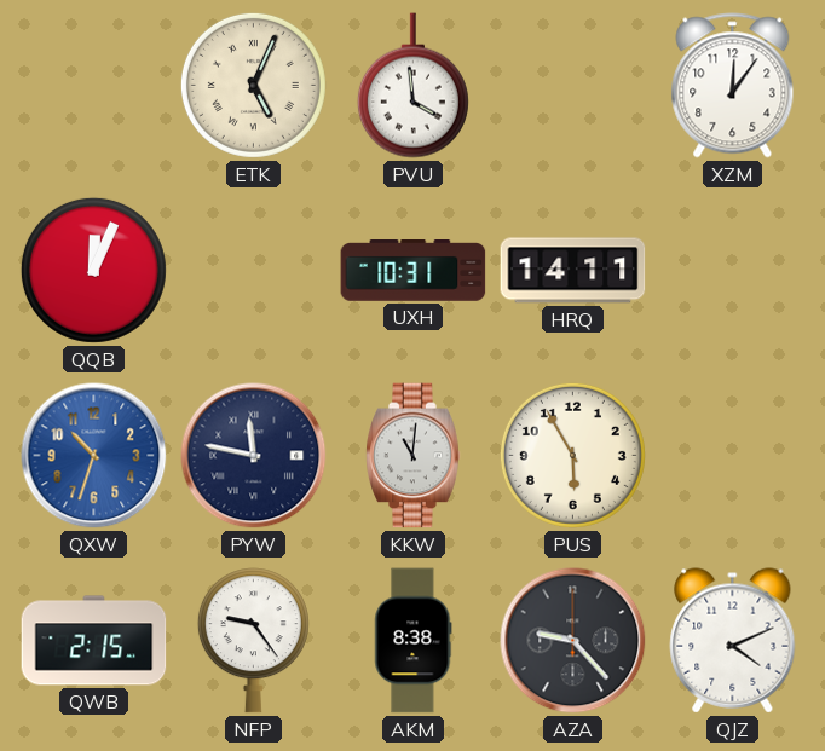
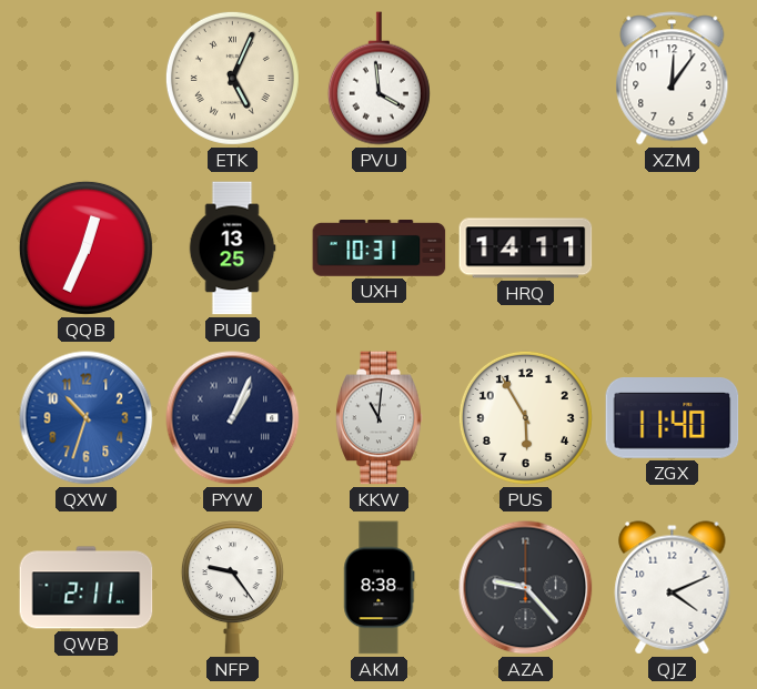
QQB: 12:04 -> 12:34
PUG: none -> 13:25
PYW: 11:47 -> 1:04
ZGX: none -> 11:40
QWB: 2:15 -> 2:11
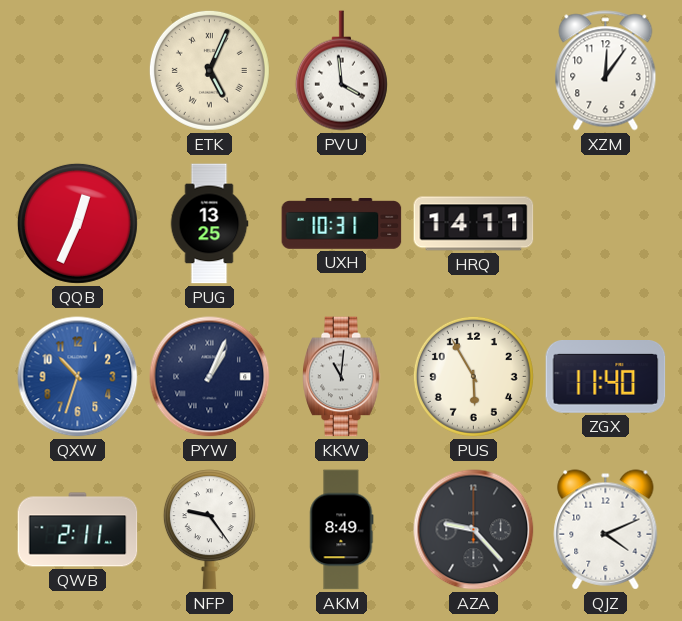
AKM: 8:38 -> 8:49
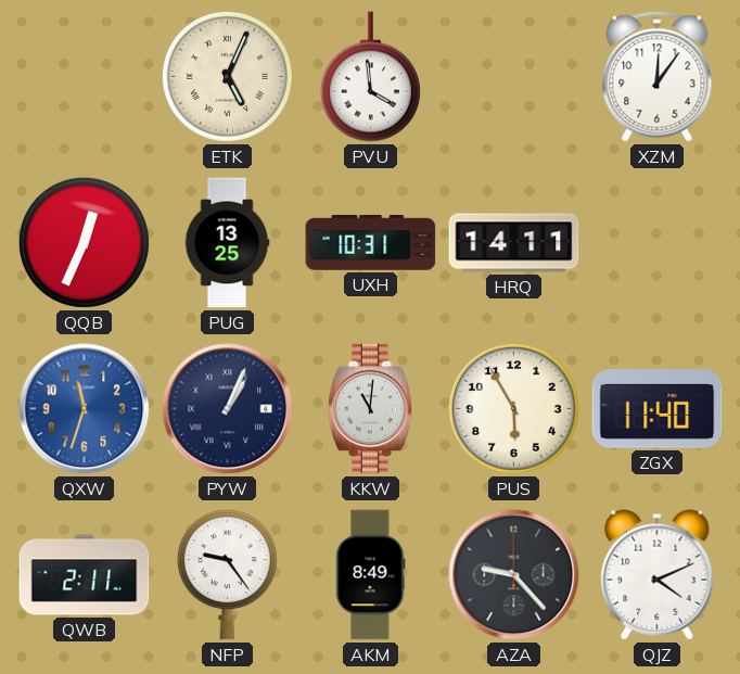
QXW: 10:33 -> 11:33
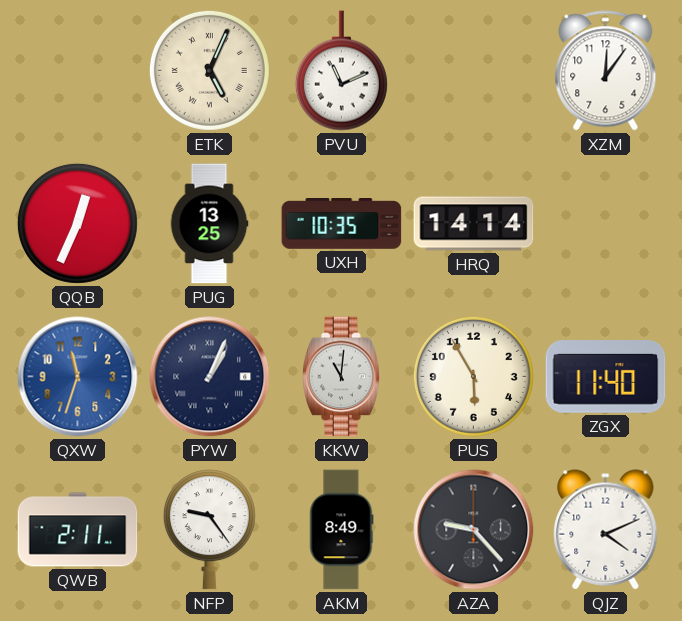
PVU: 3:59 -> 11:11
UXH: 10:31 -> 10:35
HRQ: 14:11 -> 14:14
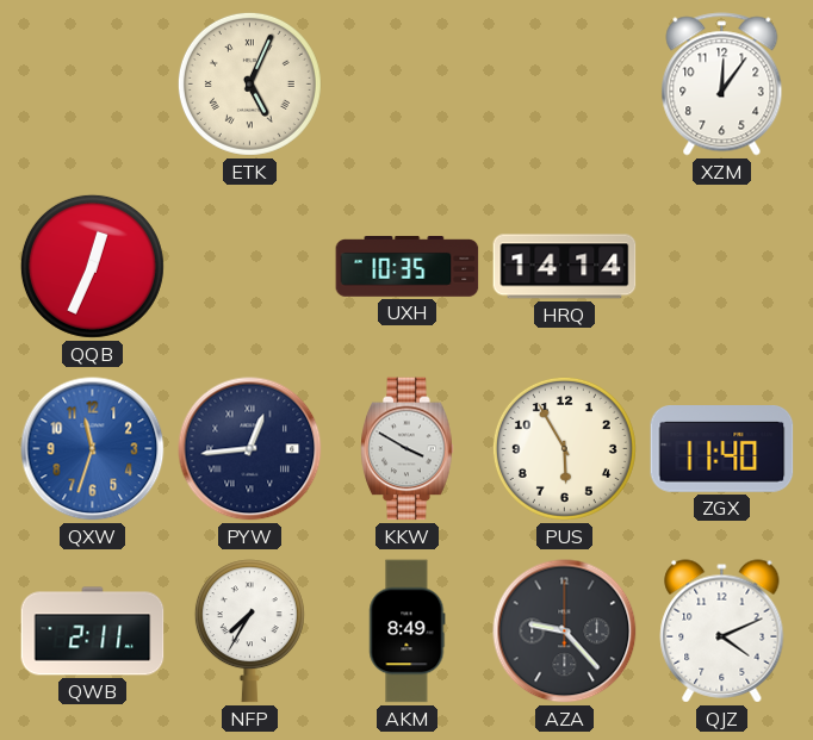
PVU: 11:11 -> none
PUG: 13:25 -> none
PYW: 1:04 -> 12:44
KKW: 11:01 -> 3:50
NFP: 9:24 -> 7:35
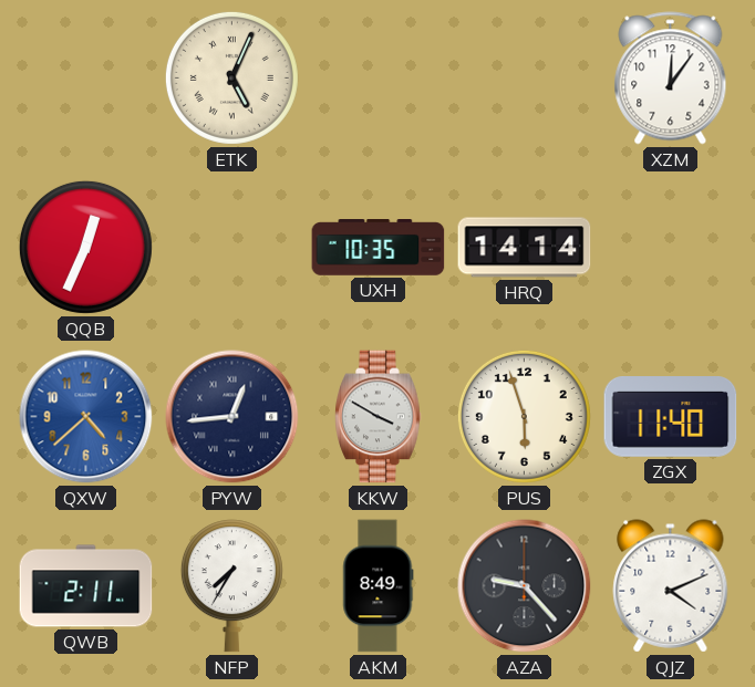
QXW: 11:33 -> 4:38
PUS: 5:55 -> 5:57
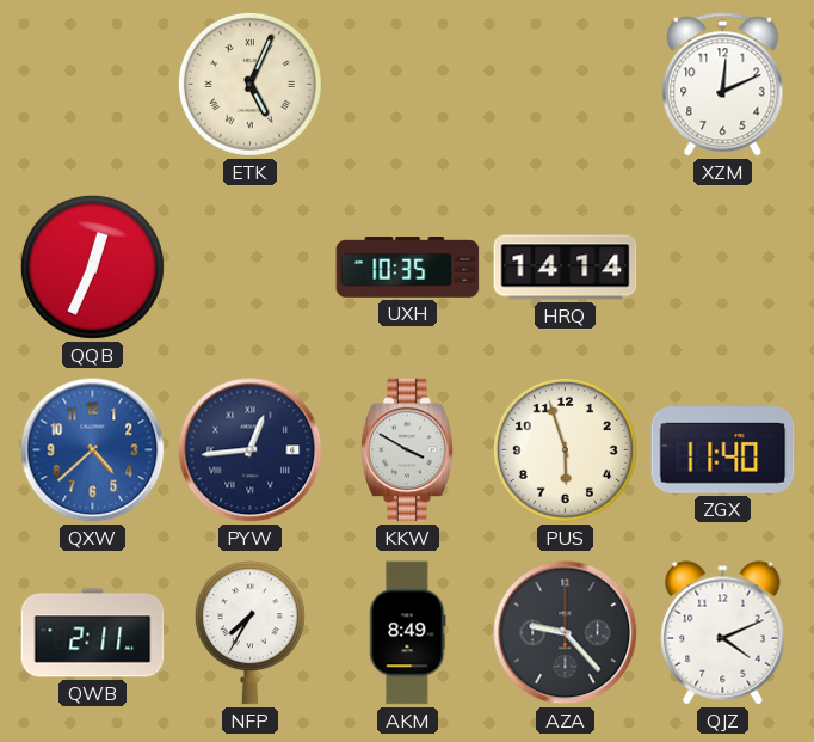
XZM: 12:06 -> 12:11
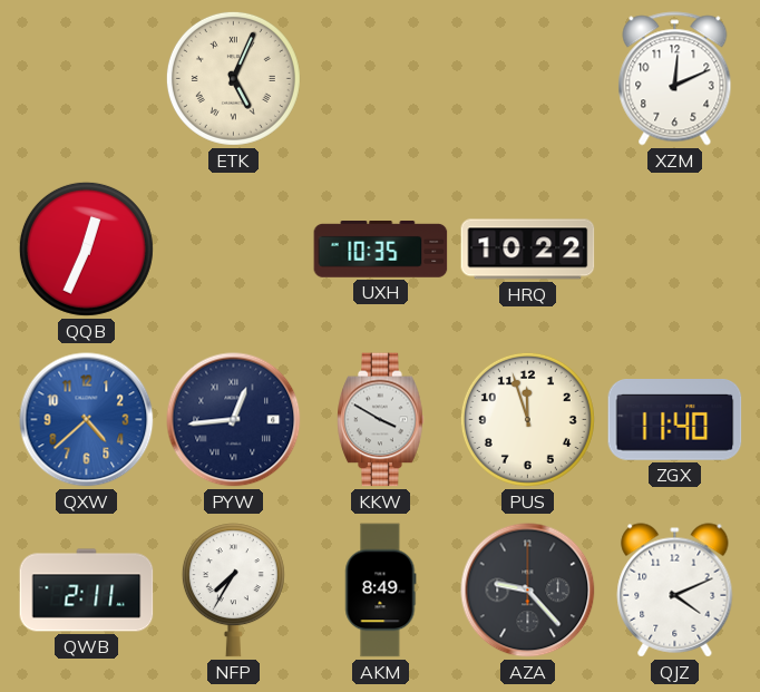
HRQ: 14:14 -> 10:22
PUS: 5:57 -> 11:57
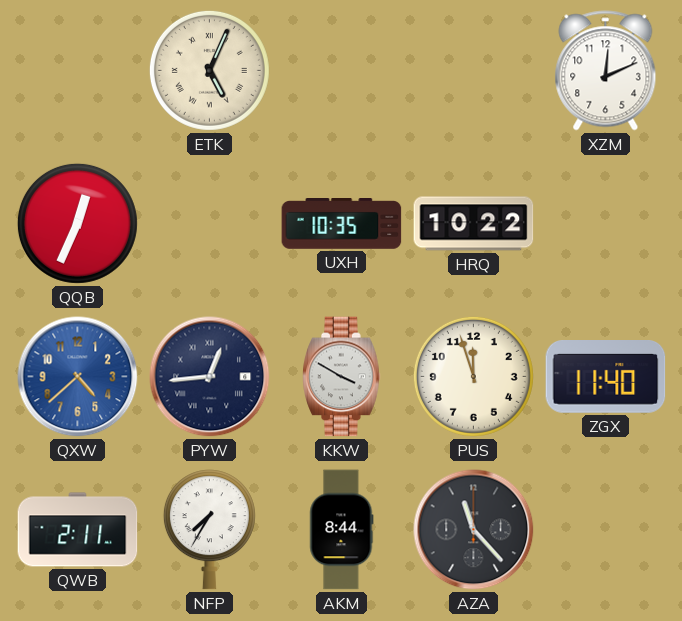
AKM: 8:49 -> 8:44
AZA: 9:23 -> 11:23
QJZ: 4:11 -> none
